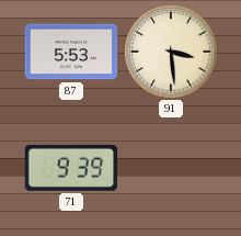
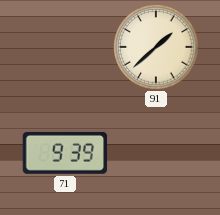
87: 5:53 -> none
91: 3:29 -> 1:38
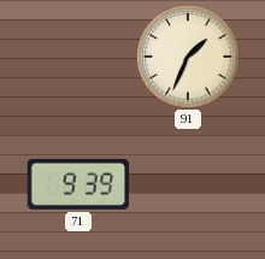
91: 1:38 -> 1:34
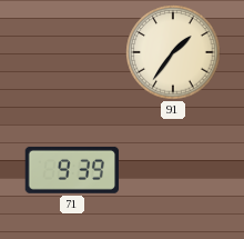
91: 1:34 -> 1:36
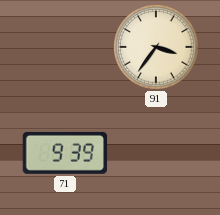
91: 1:36 -> 3:36
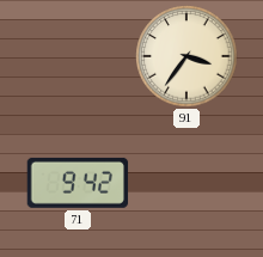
71: 9:39 -> 9:42
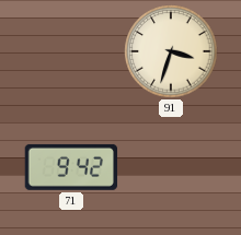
91: 3:36 -> 3:33
